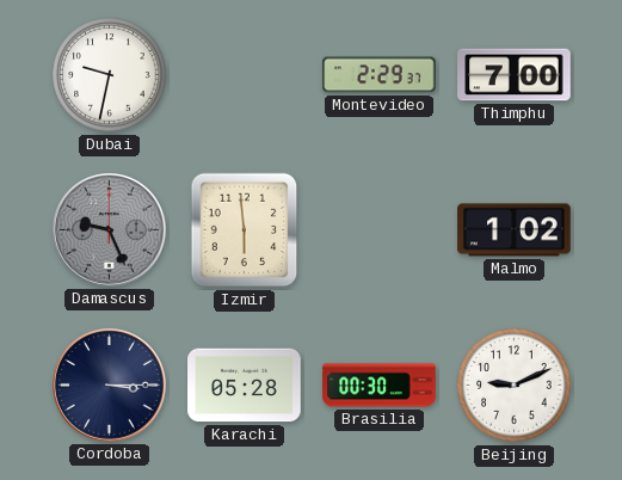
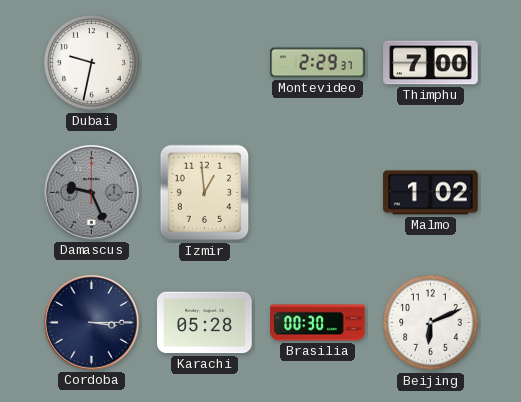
Izmir: 5:59 -> 12:59
Beijing: 9:11 -> 6:11
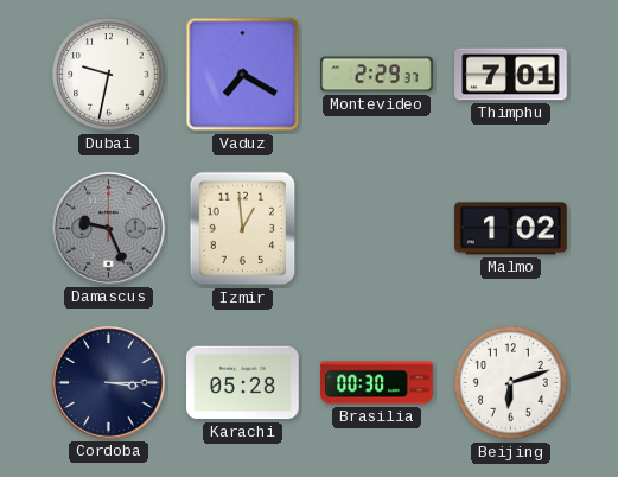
Vaduz: none -> 7:20
Thimphu: 7:00 -> 7:01
Beijing: 6:11 -> 6:12
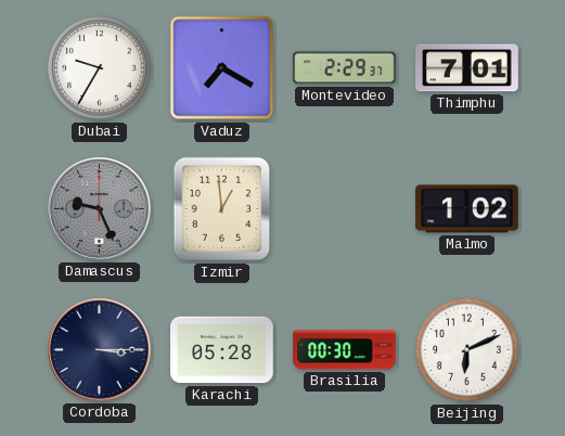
Dubai: 9:32 -> 9:35
Beijing: 6:12 -> 6:11
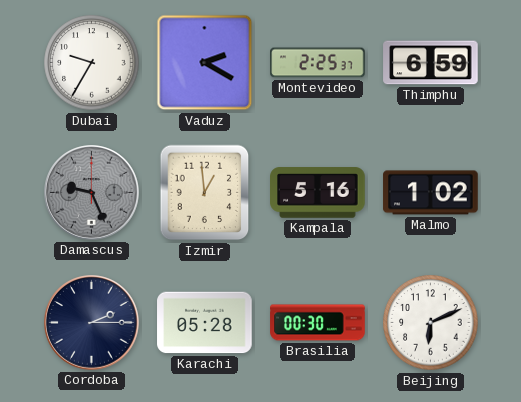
Vaduz: 7:20 -> 2:20
Montevideo: 2:29 -> 2:25
Thimphu: 7:01 -> 6:59
Kampala: none -> 5:16
Cordoba: 3:15 -> 2:15
